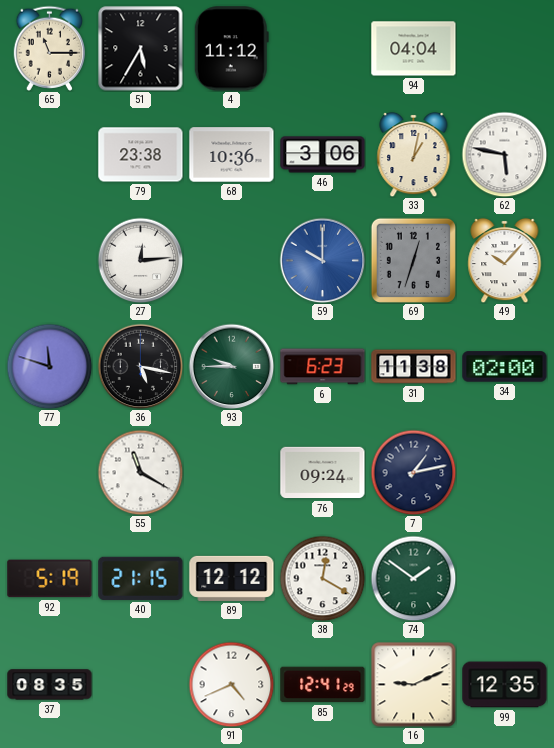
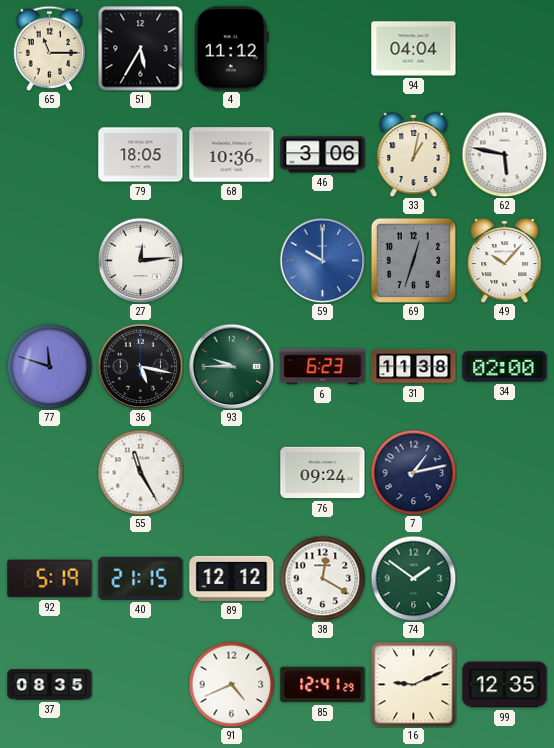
79: 23:38 -> 18:05
55: 11:20 -> 11:25
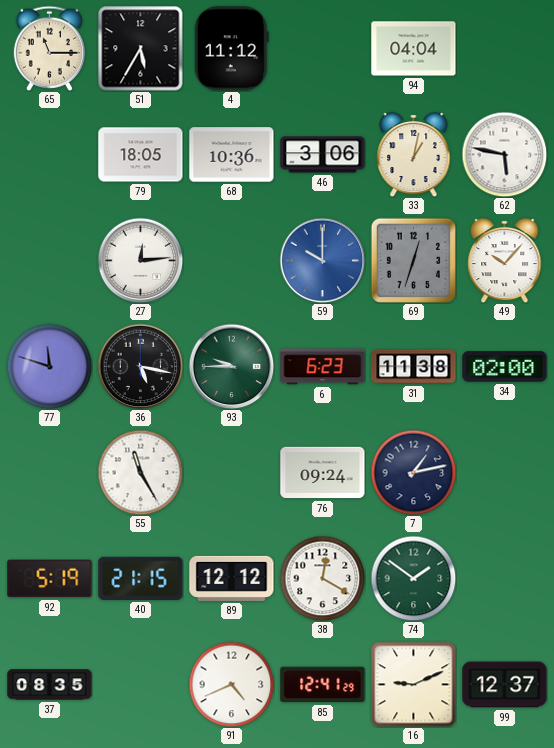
99: 12:35 -> 12:37
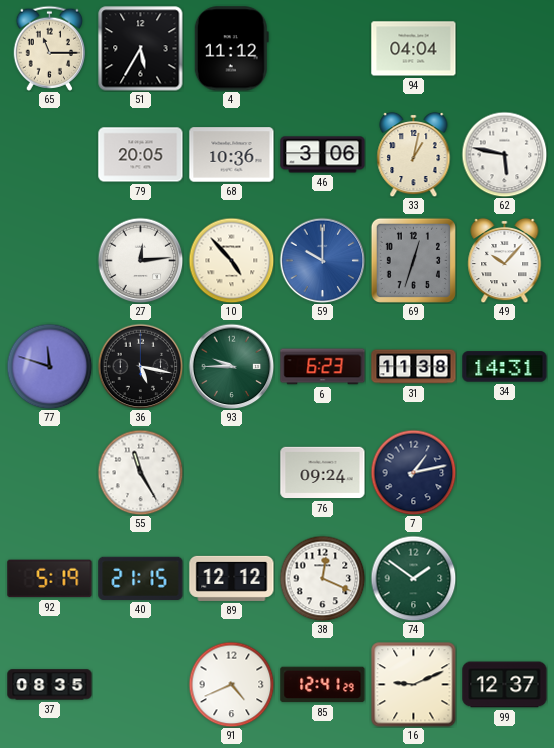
79: 18:05 -> 20:05
10: none -> 4:53
34: 02:00 -> 14:31
38: 12:20 -> 12:19
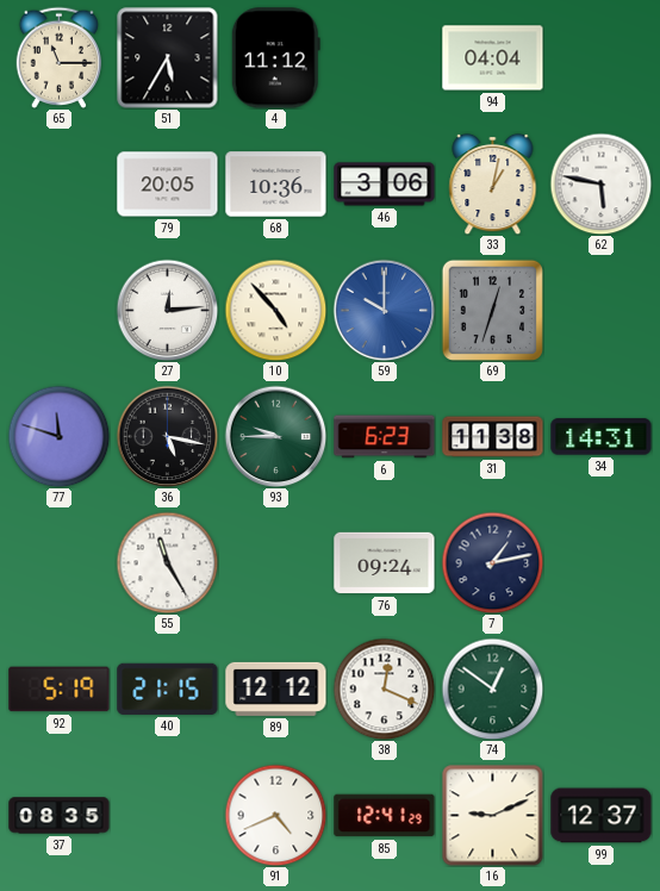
49: 10:07 -> none
74: 1:51 -> 12:51
